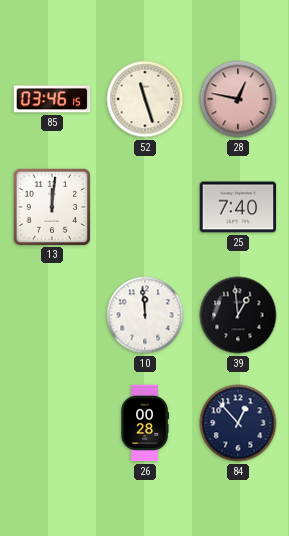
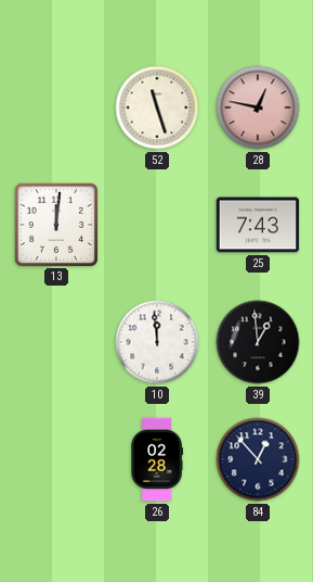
85: 03:46 -> none
25: 7:40 -> 7:43
26: 00:28 -> 02:28
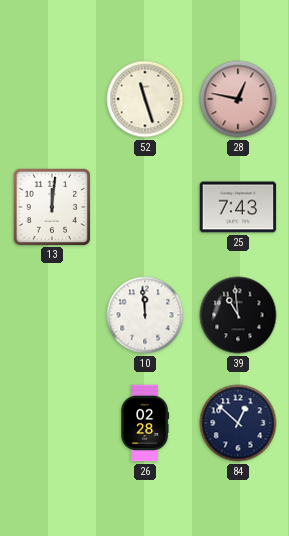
39: 12:59 -> 10:59
84: 12:53 -> 12:52
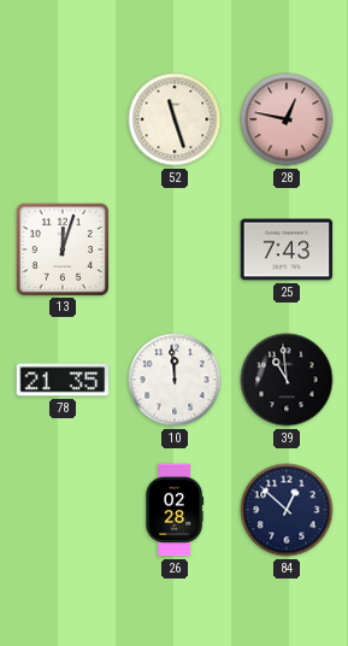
13: 12:01 -> 12:03
78: none -> 21:35
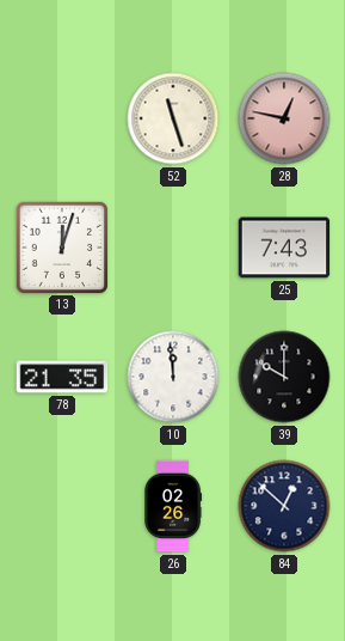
39: 10:59 -> 10:00
26: 02:28 -> 02:26
